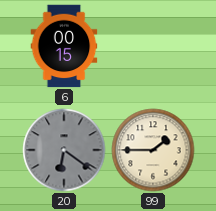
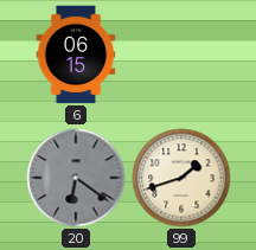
6: 00:15 -> 06:15
99: 1:45 -> 1:42
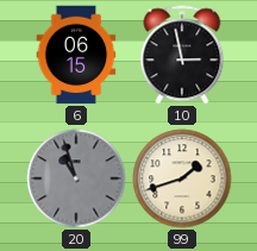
10: none -> 2:58
20: 6:21 -> 10:57
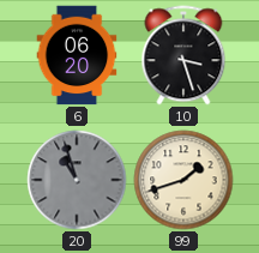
6: 06:15 -> 06:20
10: 2:58 -> 3:27
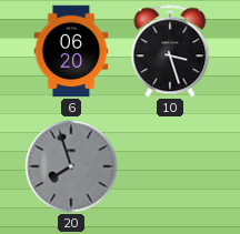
20: 10:57 -> 7:57
99: 1:42 -> none
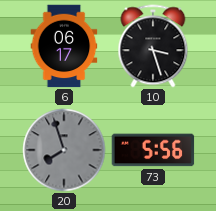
6: 06:20 -> 06:17
73: none -> 5:56
